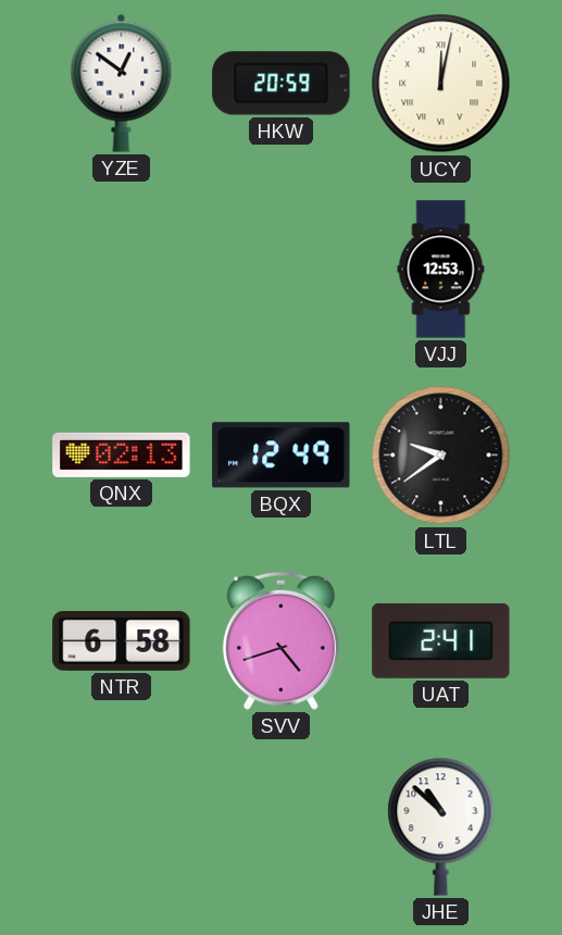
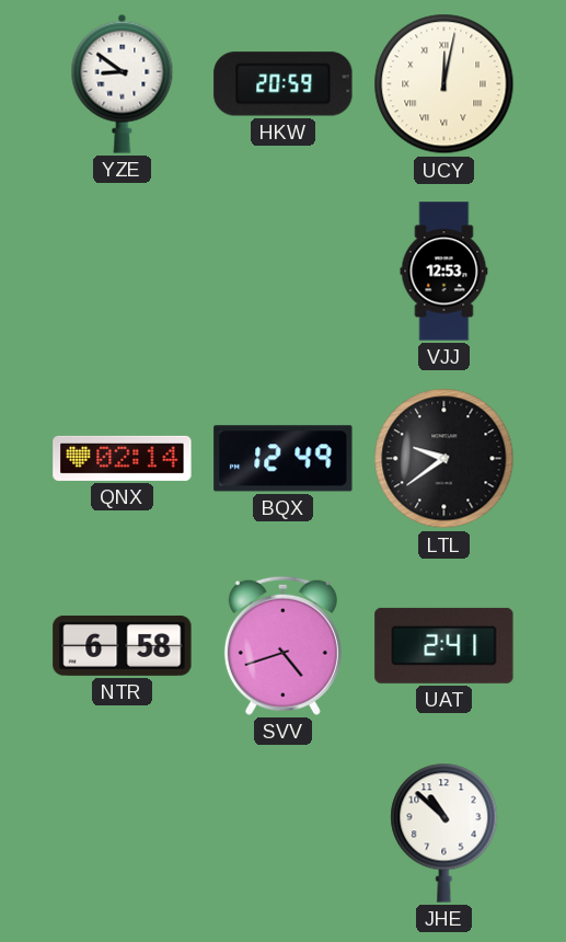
YZE: 12:51 -> 8:51
QNX: 02:13 -> 02:14
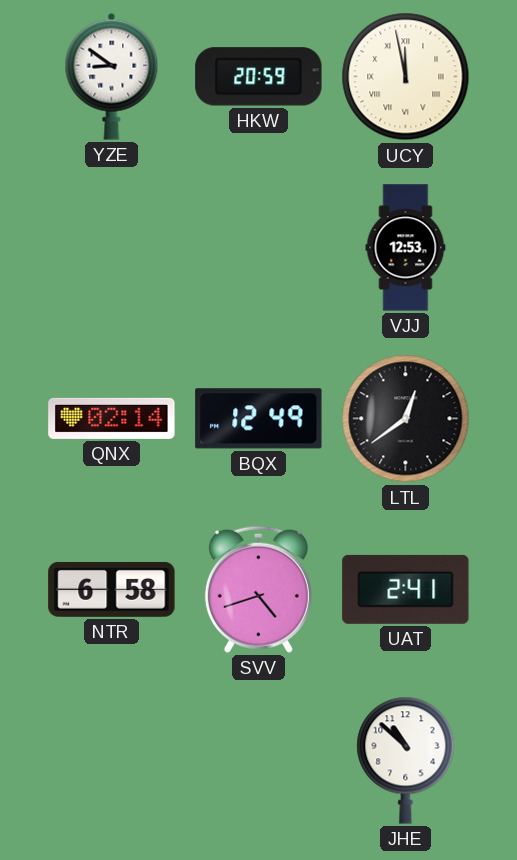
UCY: 12:02 -> 11:58
LTL: 9:39 -> 12:39
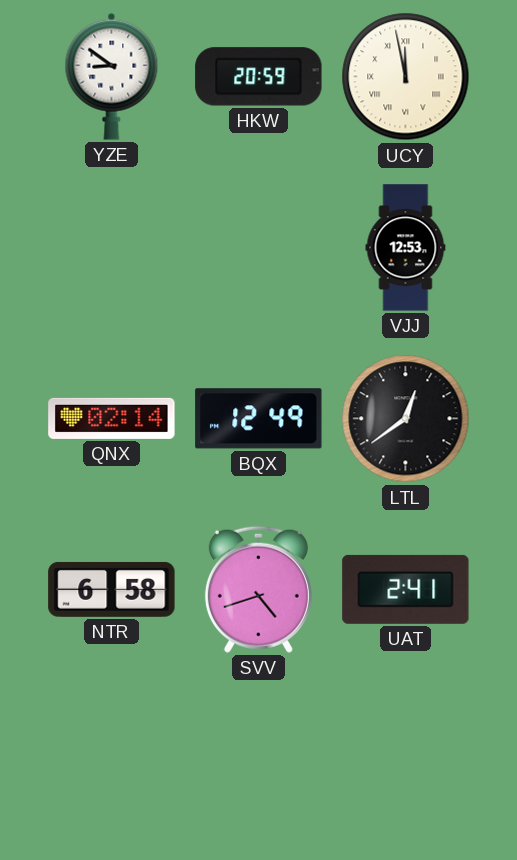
JHE: 10:52 -> none
